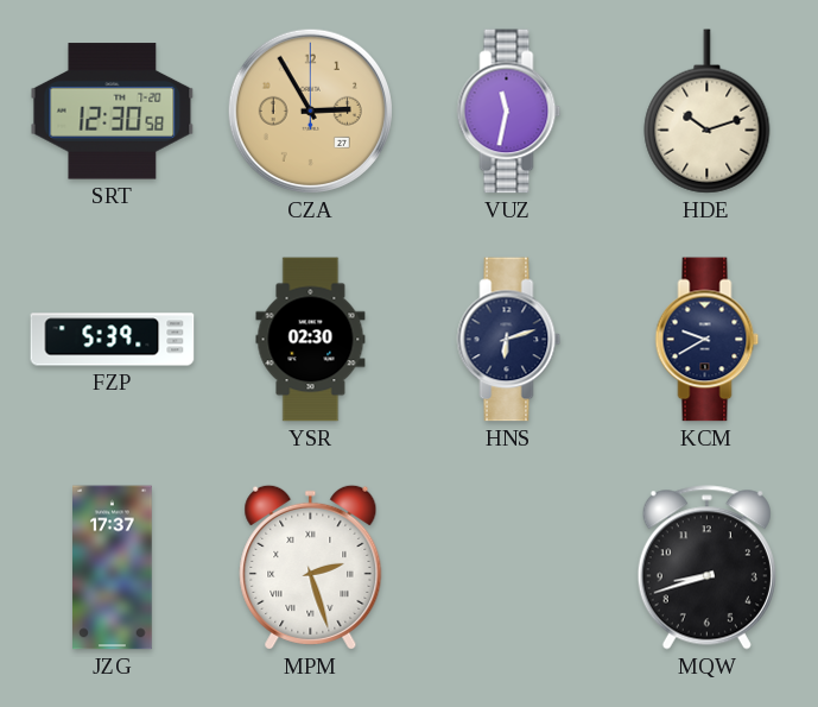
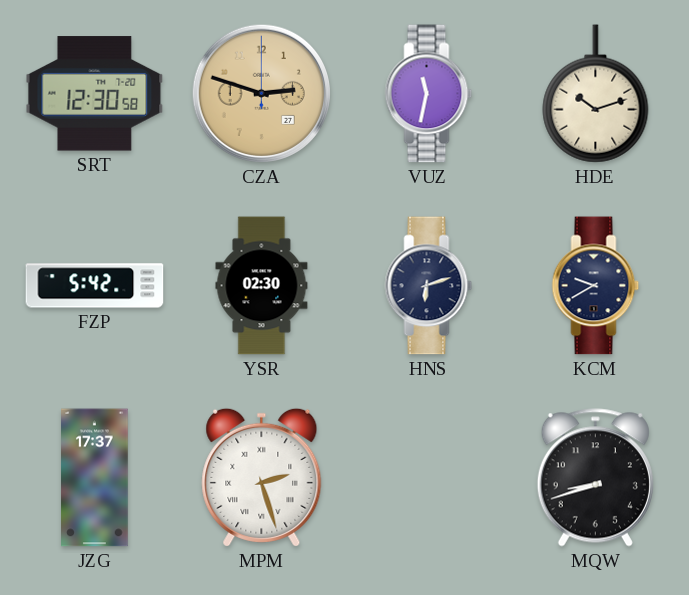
CZA: 2:55 -> 2:48
FZP: 5:39 -> 5:42
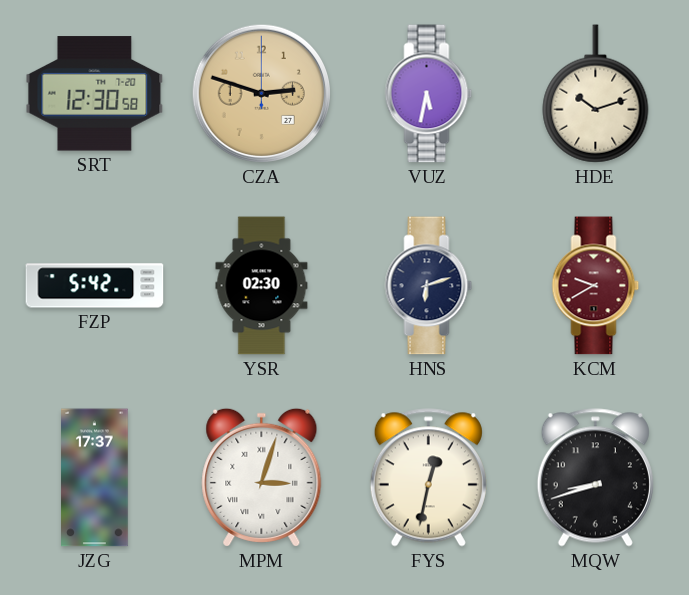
VUZ: 11:32 -> 5:32
KCM dial: navy -> burgundy
MPM: 2:27 -> 3:03
FYS: none -> 12:32
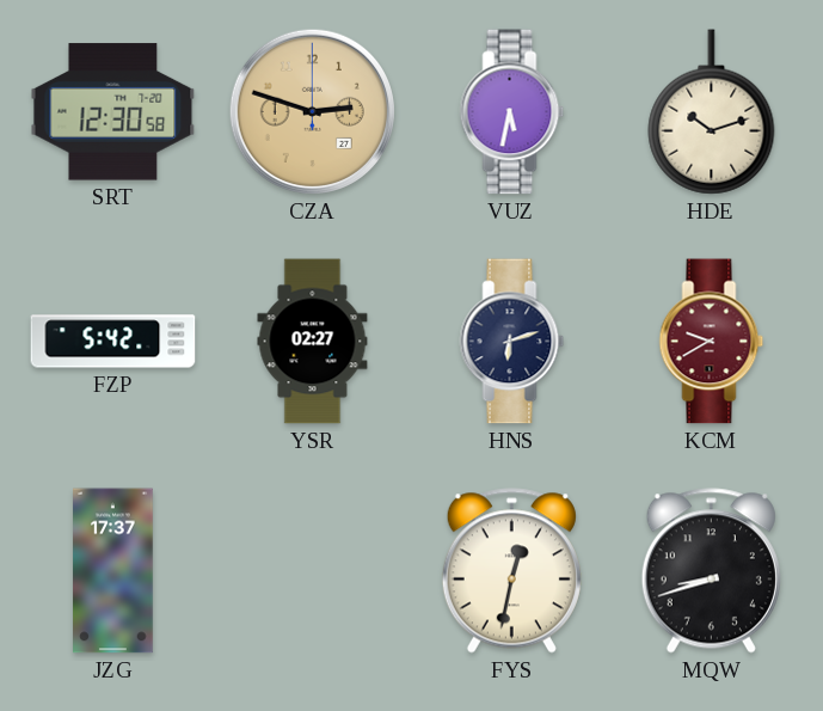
YSR: 02:30 -> 02:27
MPM: 3:03 -> none
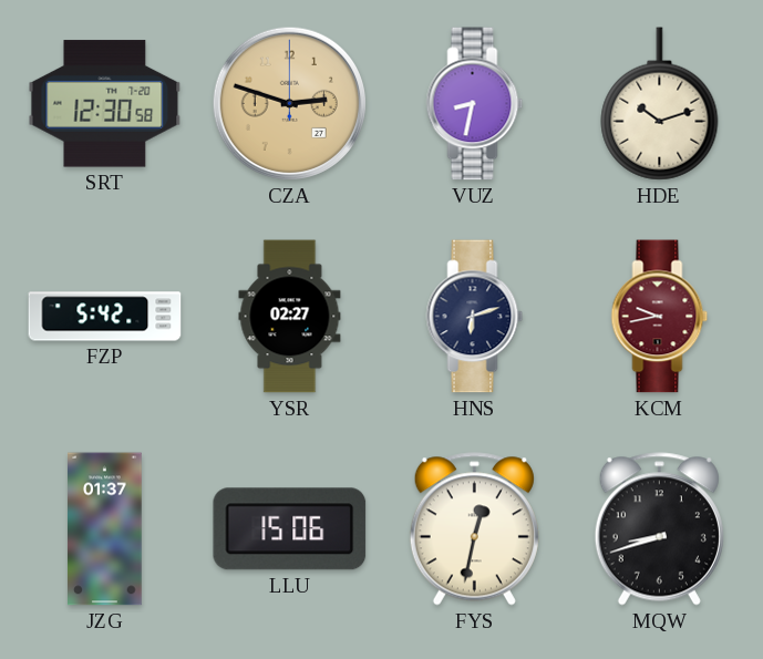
VUZ: 5:32 -> 8:32
KCM: 9:40 -> 9:43
JZG: 17:37 -> 01:37
LLU: none -> 15:06
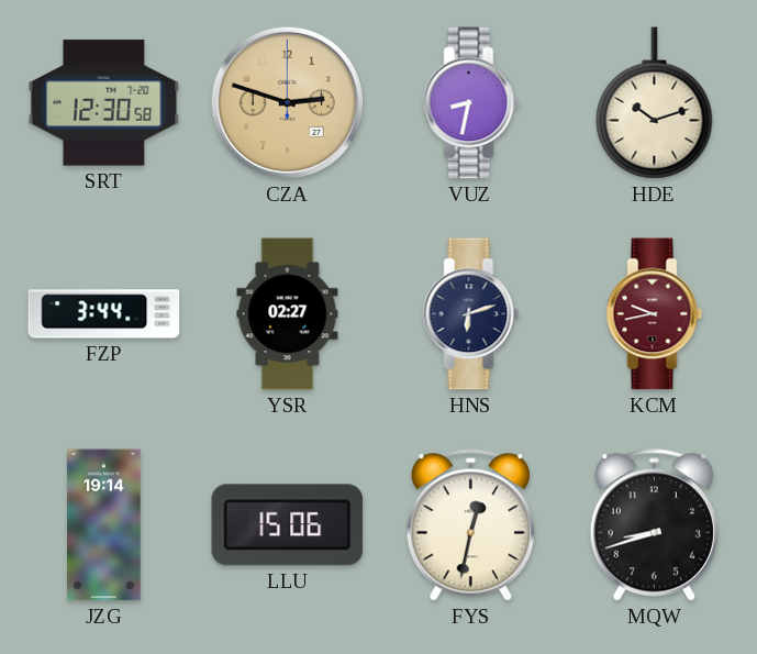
FZP: 5:42 -> 3:44
JZG: 01:37 -> 19:14
